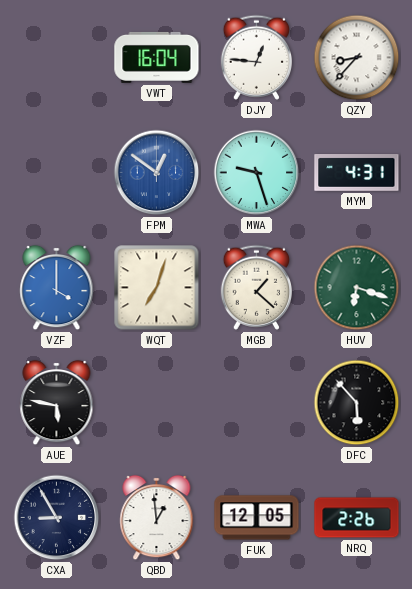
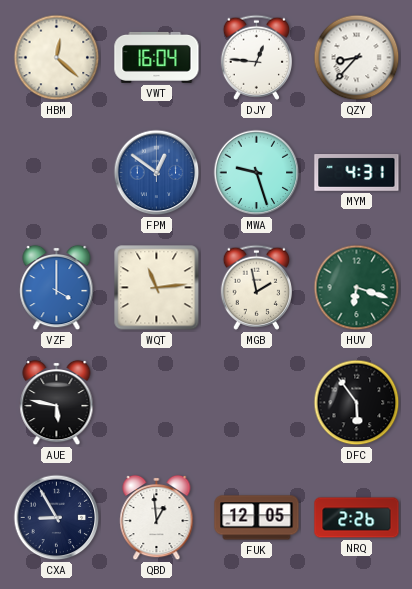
HBM: none -> 12:22
WQT: 7:03 -> 11:14
MGB: 1:22 -> 1:58
DFC: 5:53 -> 5:54
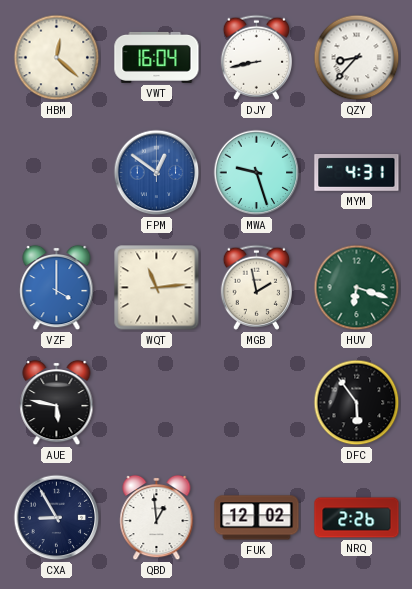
DJY: 12:46 -> 8:43
FUK: 12:05 -> 12:02
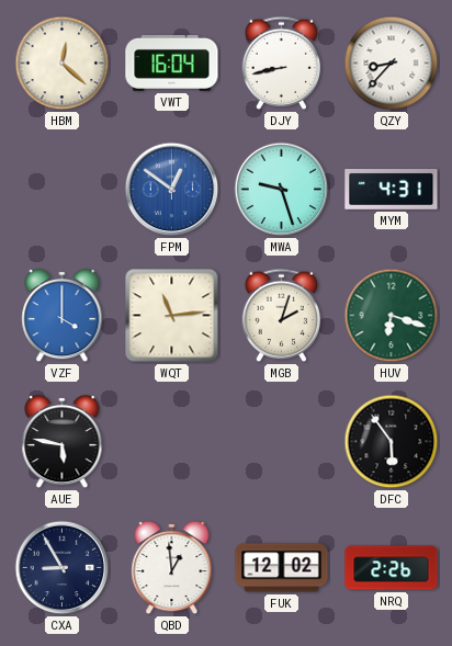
MGB: 1:58 -> 2:03
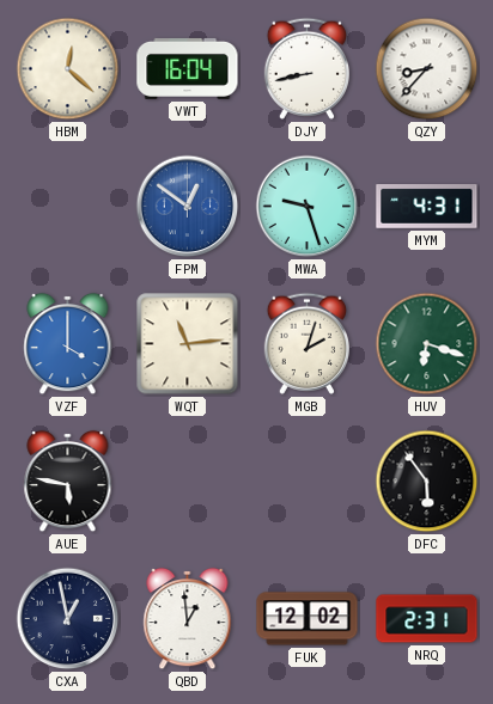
CXA: 8:55 -> 12:58
NRQ: 2:26 -> 2:31
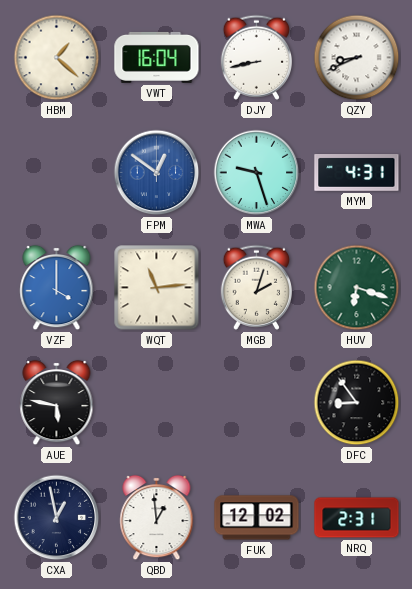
HBM: 12:22 -> 1:22
QZY: 8:37 -> 8:41
DFC: 5:54 -> 8:54
